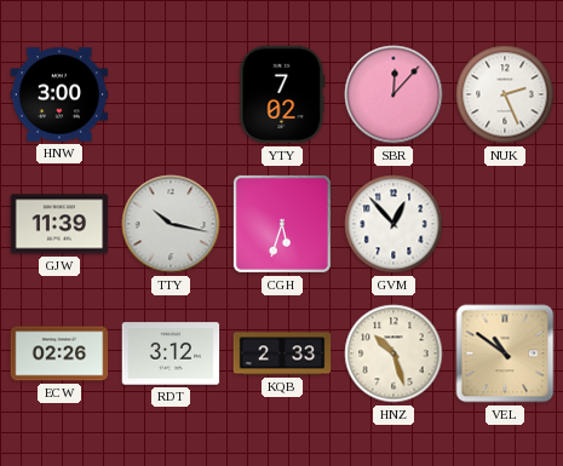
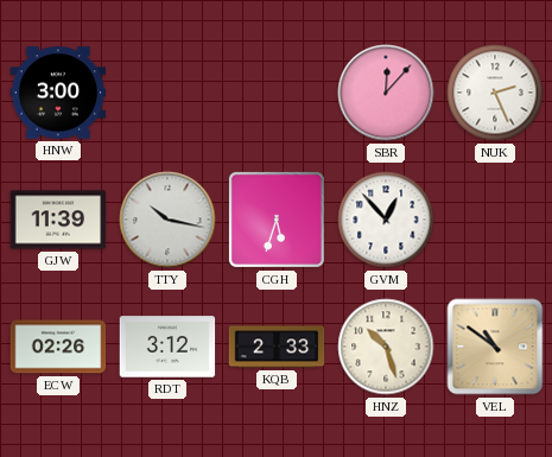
YTY: 7:02 -> none
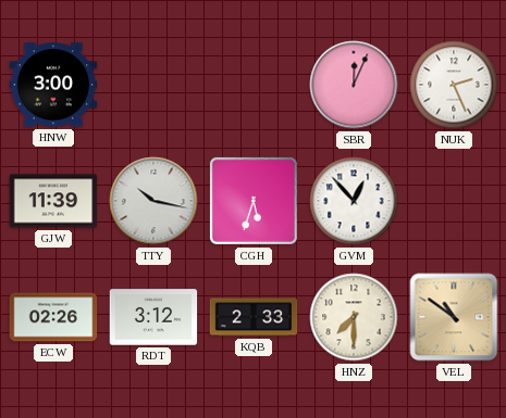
SBR: 12:07 -> 12:04
HNZ: 10:27 -> 7:30
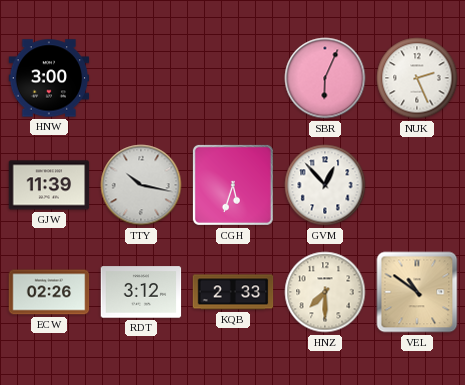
SBR: 12:04 -> 6:04
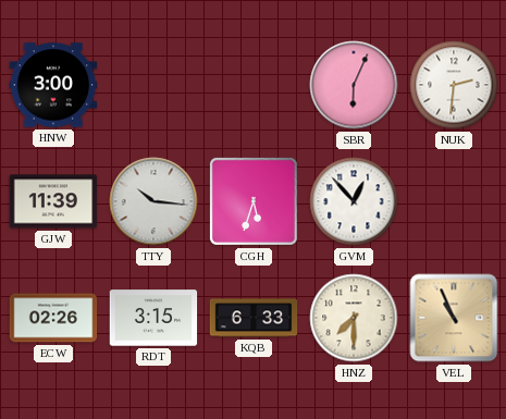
NUK: 2:26 -> 2:31
TTY: 10:17 -> 10:16
RDT: 3:12 -> 3:15
KQB: 2:33 -> 6:33
VEL: 10:51 -> 10:56
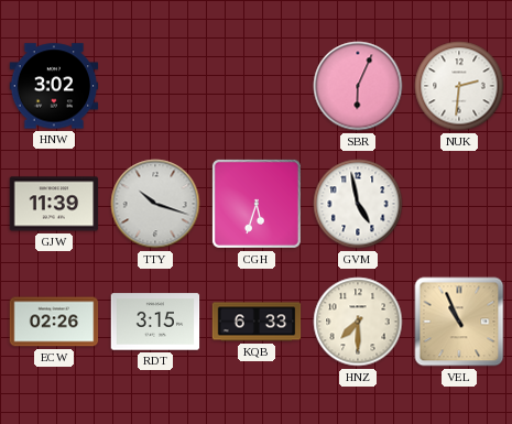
HNW: 3:00 -> 3:02
TTY: 10:16 -> 10:18
GVM: 12:53 -> 4:58
